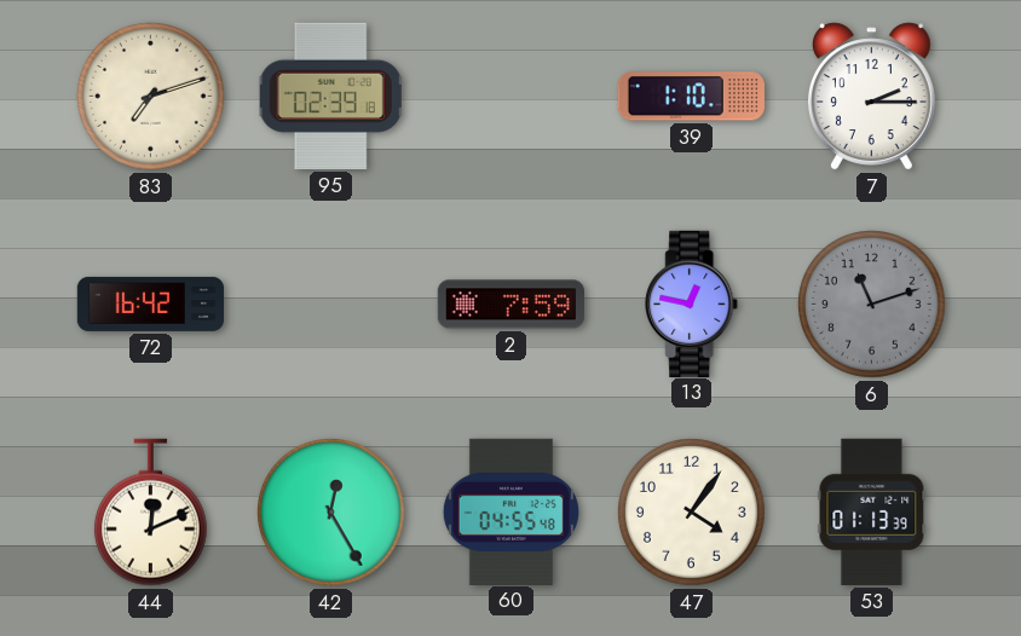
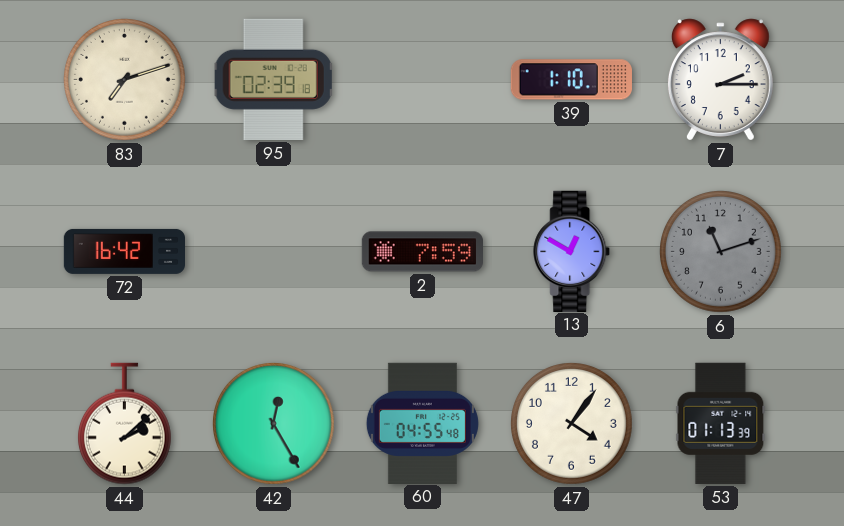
13: 12:47 -> 12:50
44: 12:11 -> 2:08
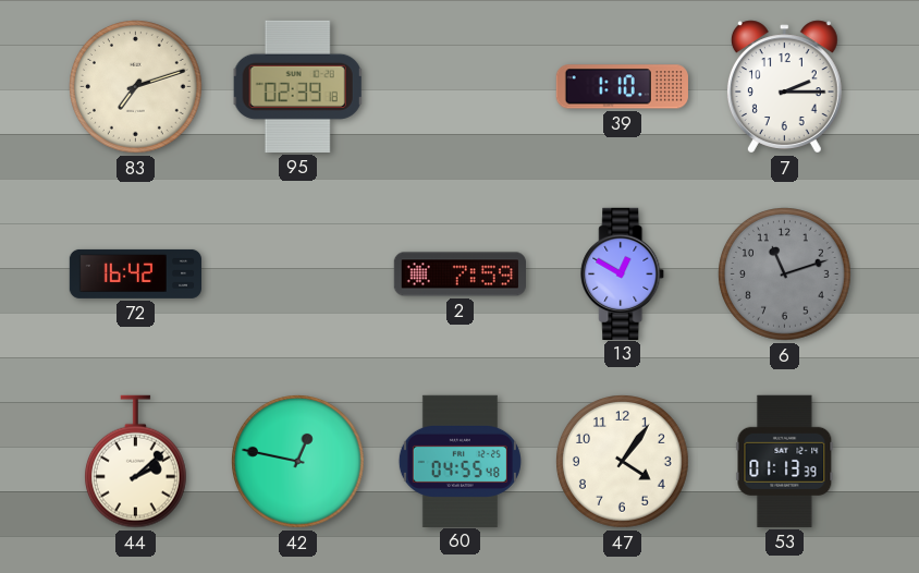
42: 12:25 -> 12:47
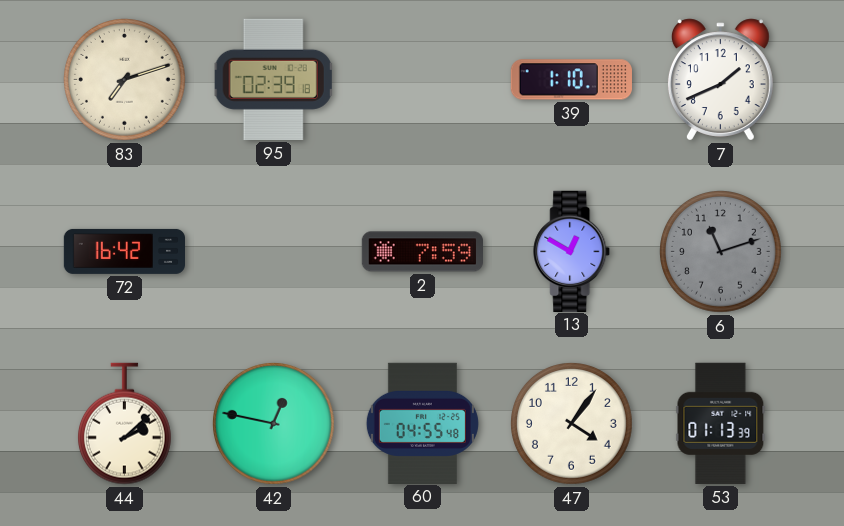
7: 2:15 -> 1:41
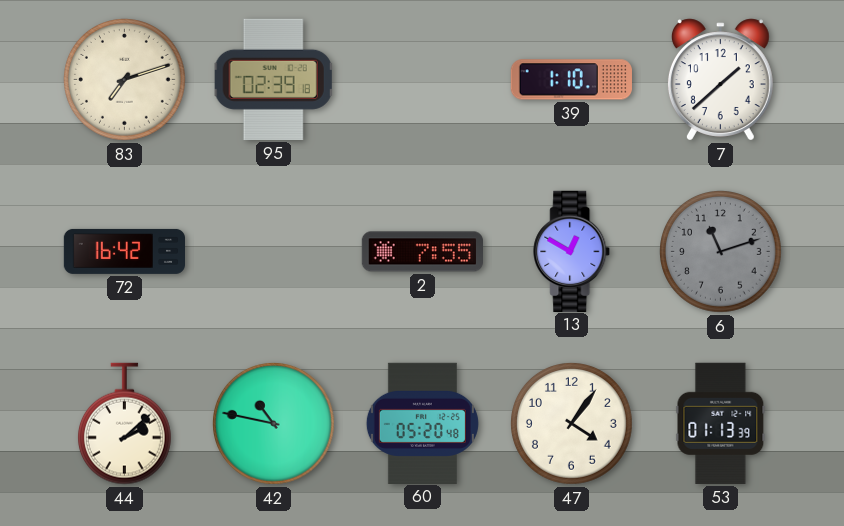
7: 1:41 -> 1:38
2: 7:59 -> 7:55
42: 12:47 -> 10:47
60: 04:55 -> 05:20
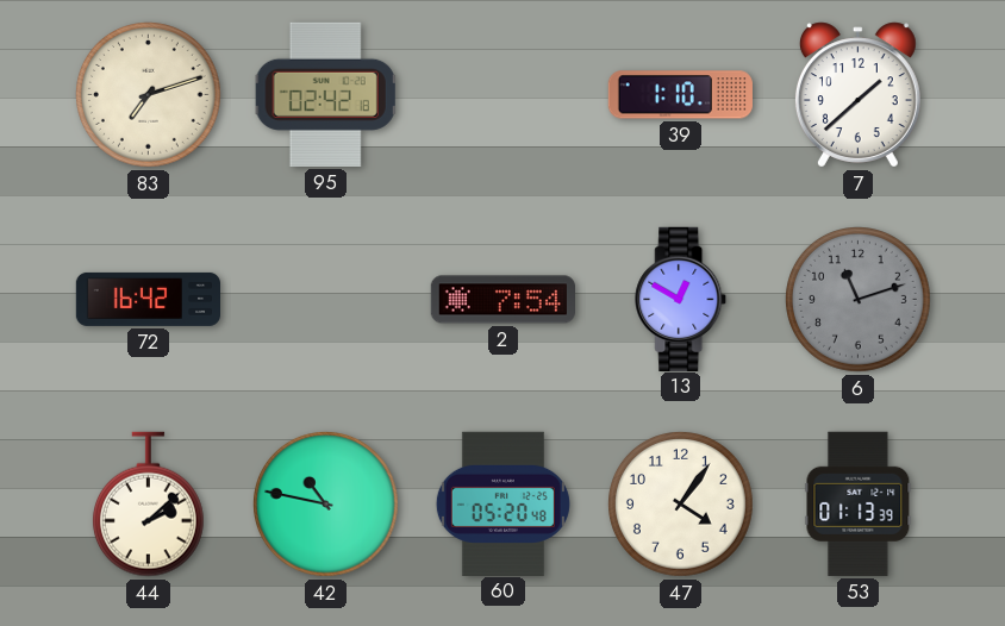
95: 02:39 -> 02:42
2: 7:55 -> 7:54
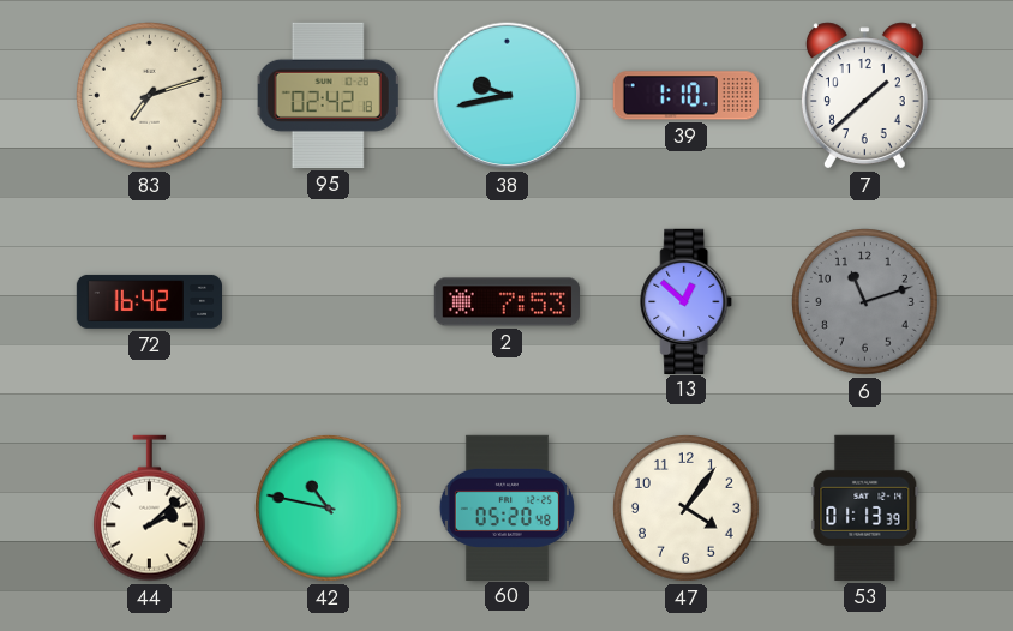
38: none -> 9:43
2: 7:54 -> 7:53
13: 12:50 -> 12:52
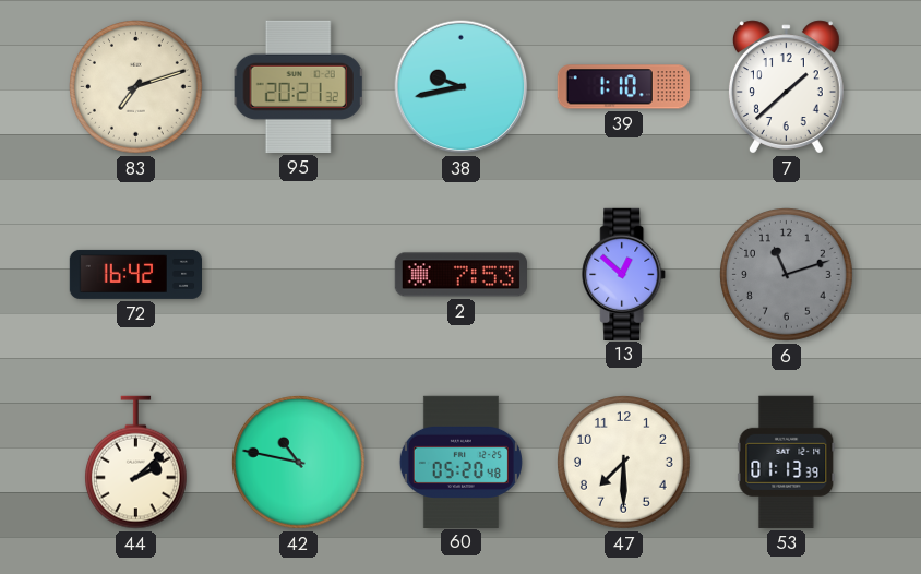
95: 02:42 -> 20:21
47: 4:06 -> 7:30
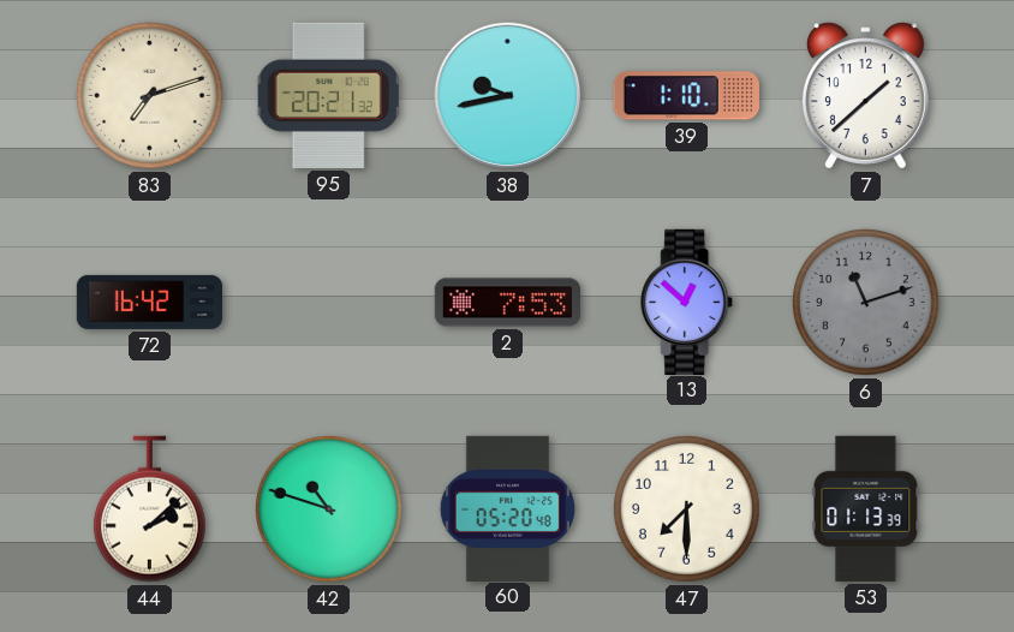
42: 10:47 -> 10:48
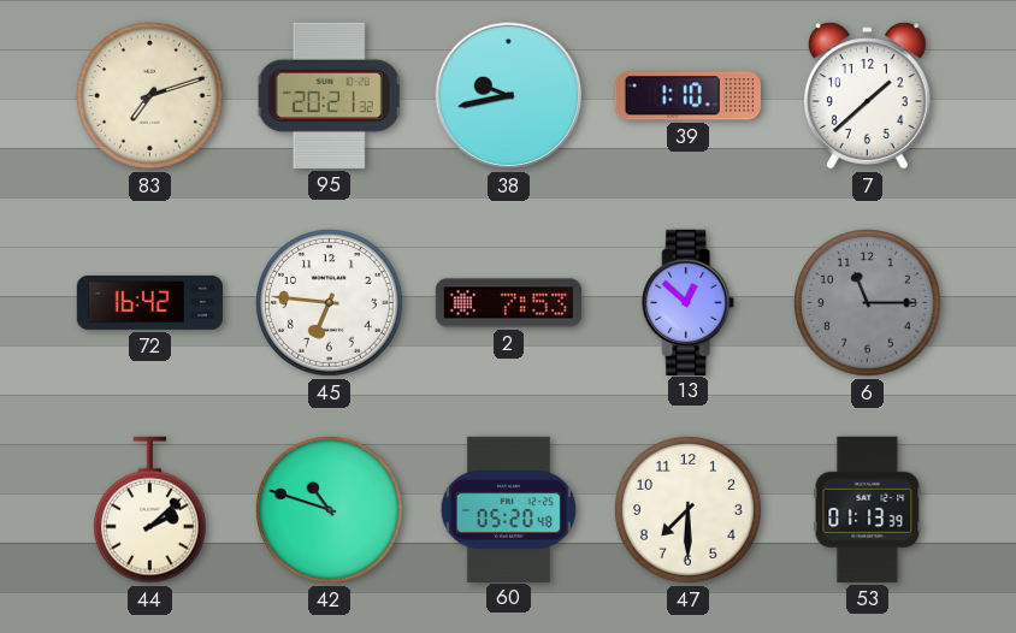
45: none -> 6:46
6: 11:12 -> 11:15
